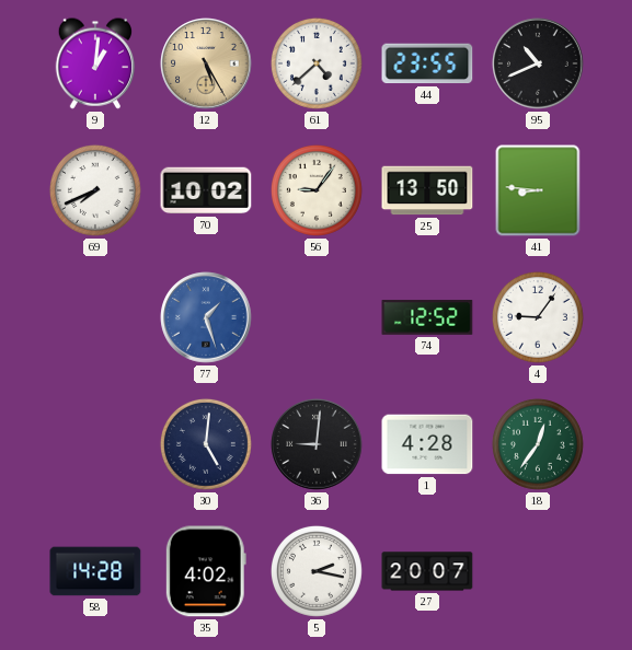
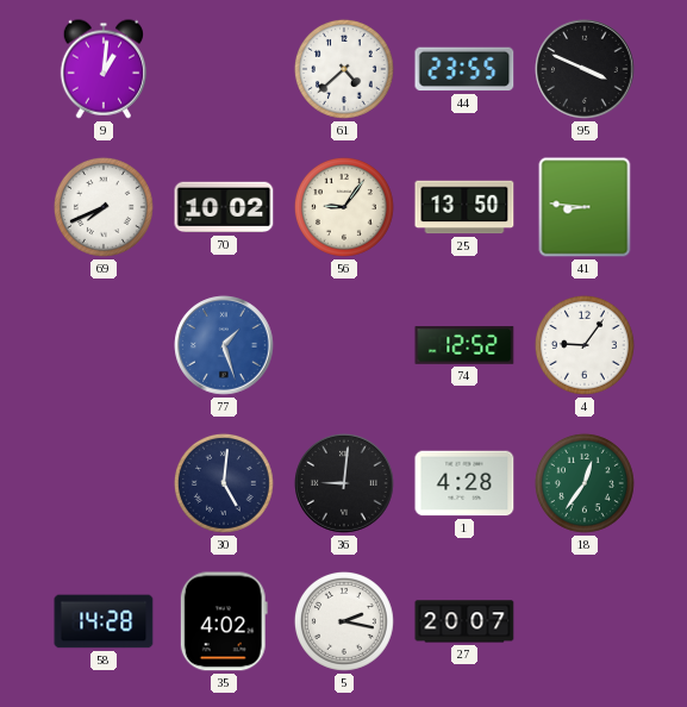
12: 5:25 -> none
95: 10:41 -> 3:49
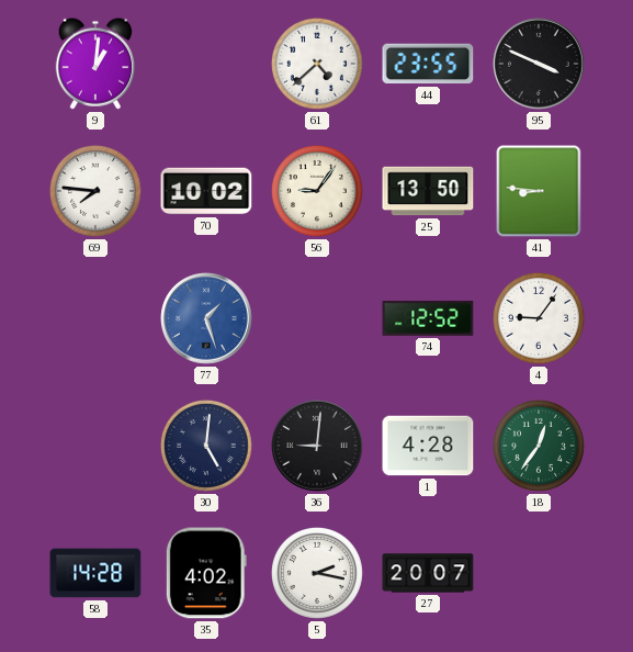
69: 7:41 -> 7:46
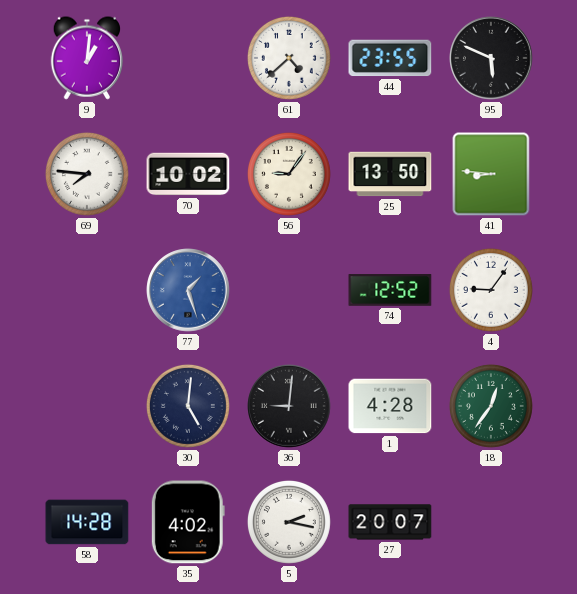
95: 3:49 -> 5:49
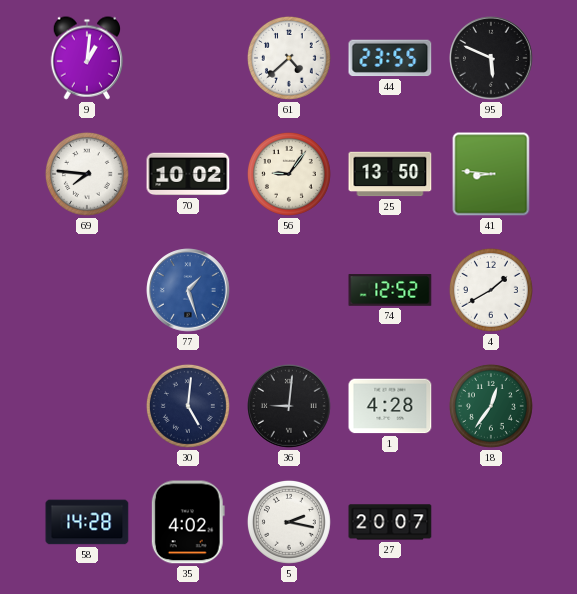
4: 9:06 -> 1:40
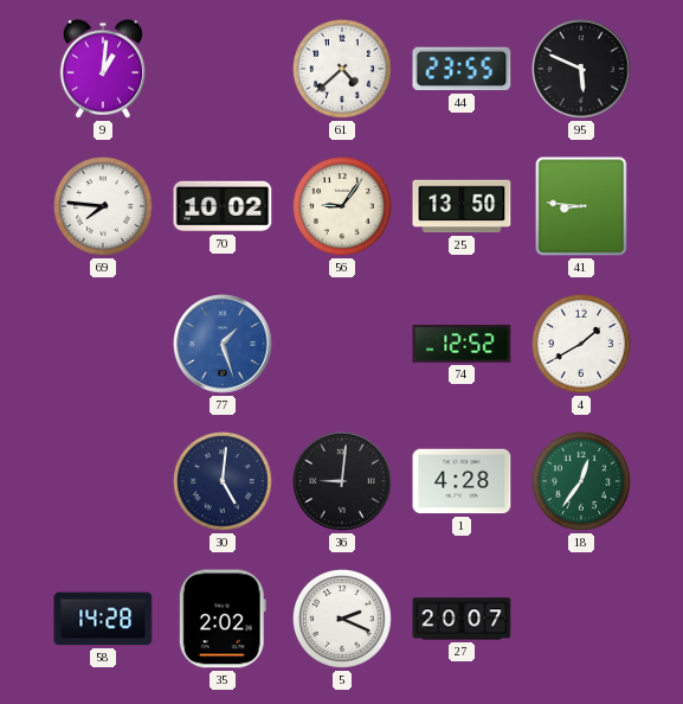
35: 4:02 -> 2:02
5: 2:17 -> 2:19
